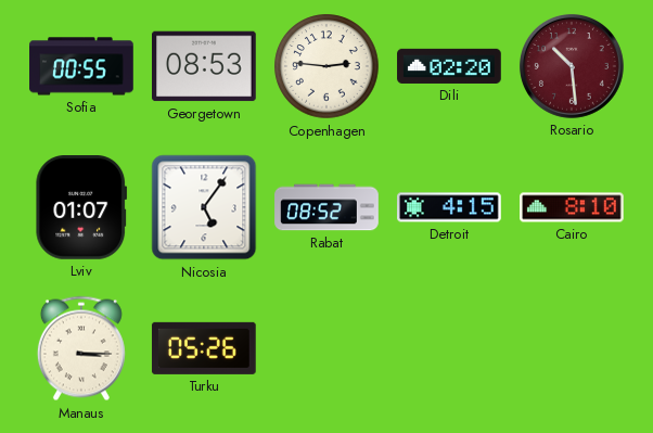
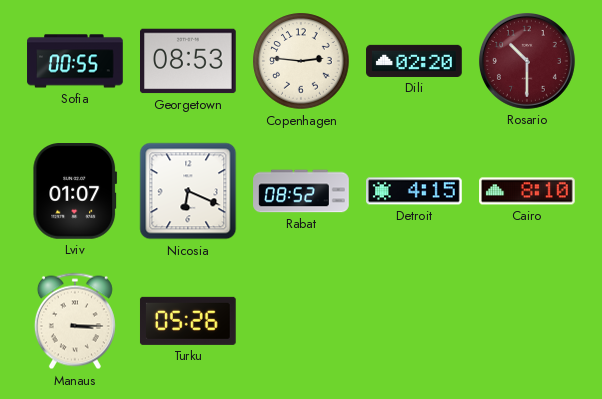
Rosario: 10:29 -> 10:30
Nicosia: 5:06 -> 6:19
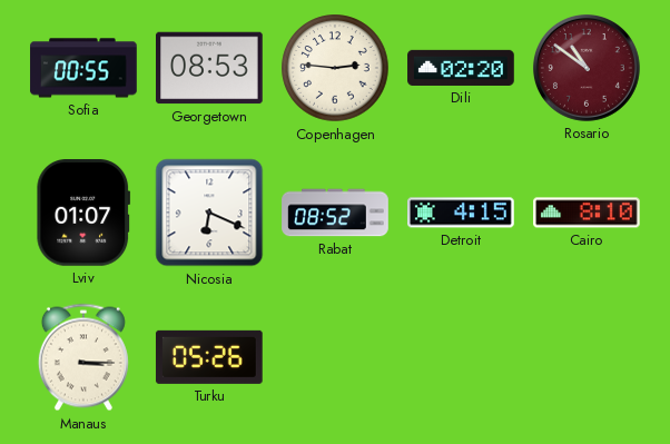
Rosario: 10:30 -> 10:51
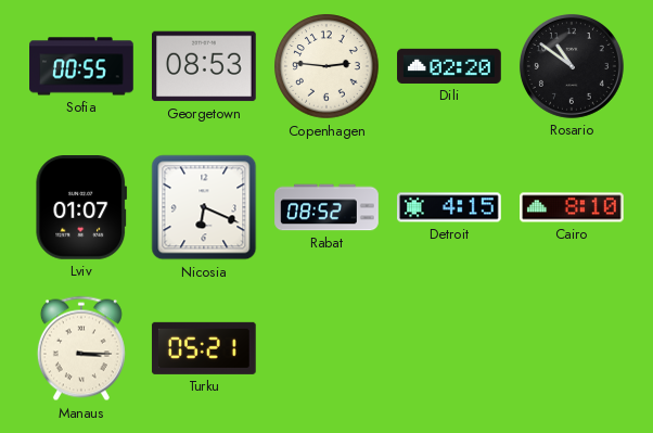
Rosario dial: burgundy -> black
Turku: 05:26 -> 05:21
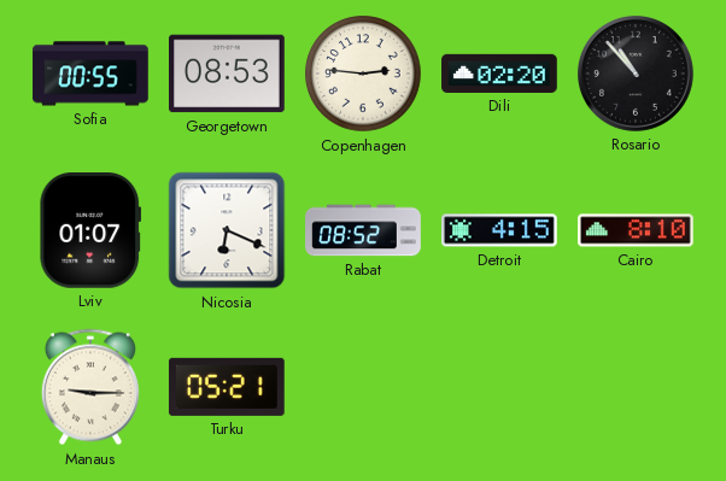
Rosario: 10:51 -> 10:53
Manaus: 3:15 -> 9:15
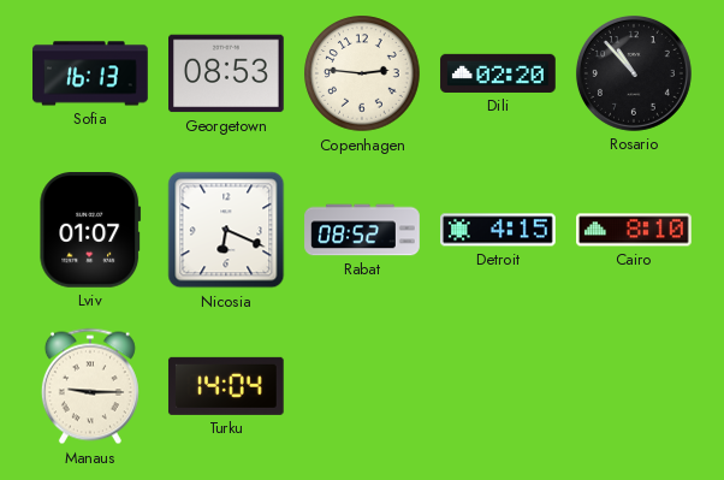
Sofia: 00:55 -> 16:13
Turku: 05:21 -> 14:04
